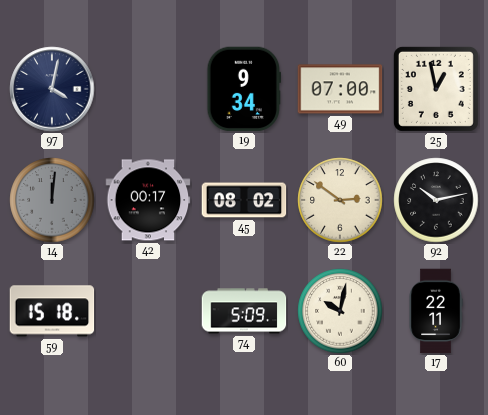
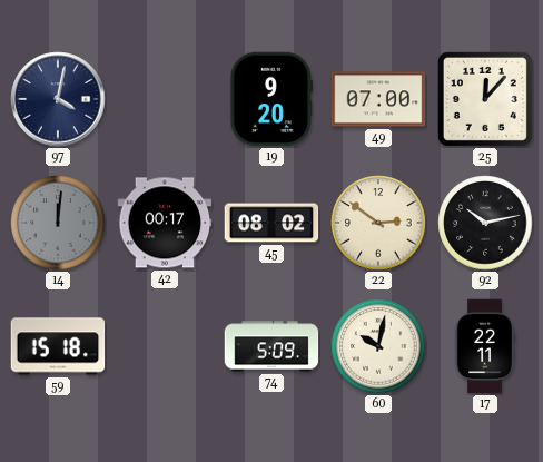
19: 9:34 -> 9:20
25: 12:58 -> 12:07
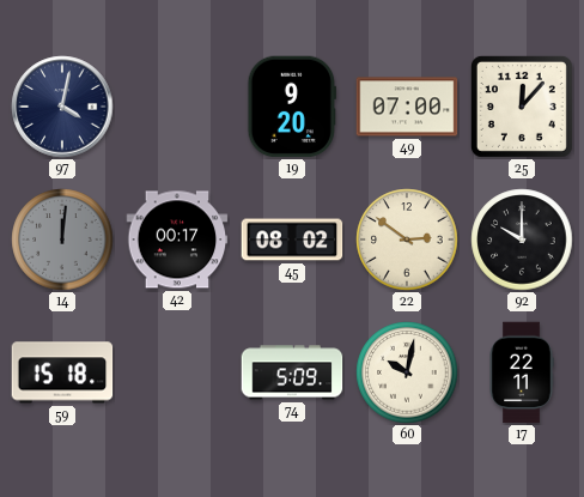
92: 10:13 -> 10:00
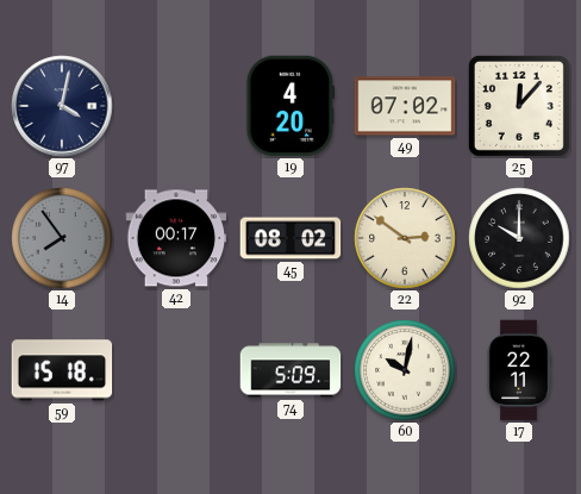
19: 9:20 -> 4:20
49: 07:00 -> 07:02
14: 12:01 -> 7:54
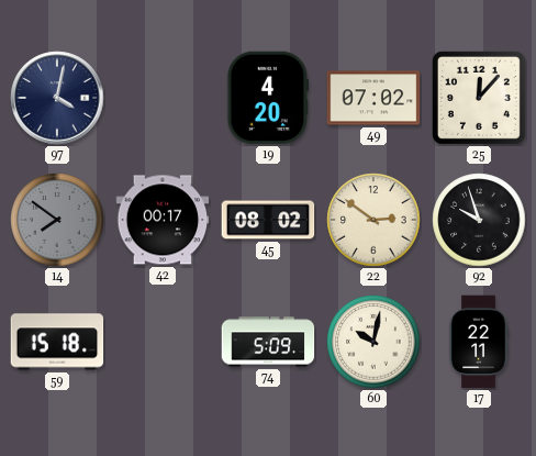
14: 7:54 -> 7:51
92: 10:00 -> 9:57
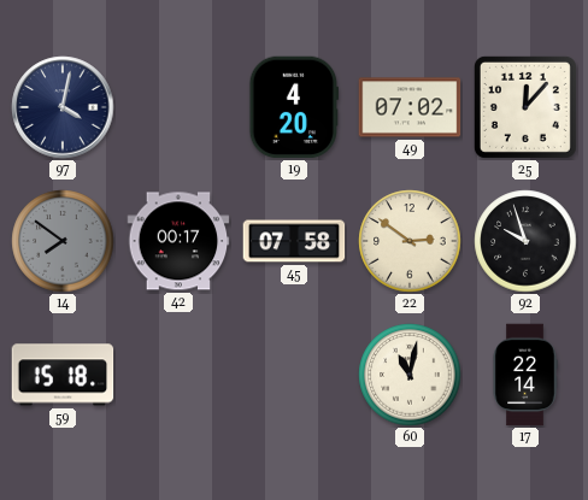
45: 08:02 -> 07:58
74: 5:09 -> none
60: 10:02 -> 11:02
17: 22:11 -> 22:14
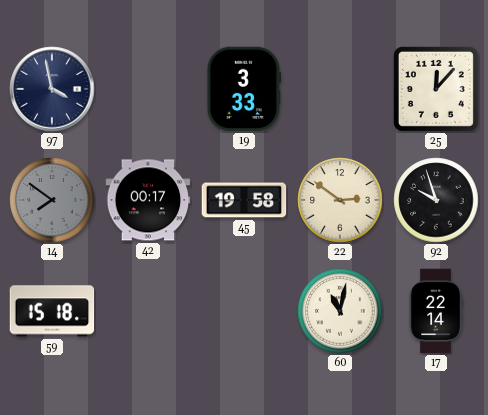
97: 4:02 -> 3:58
19: 4:20 -> 3:33
49: 07:02 -> none
45: 07:58 -> 19:58
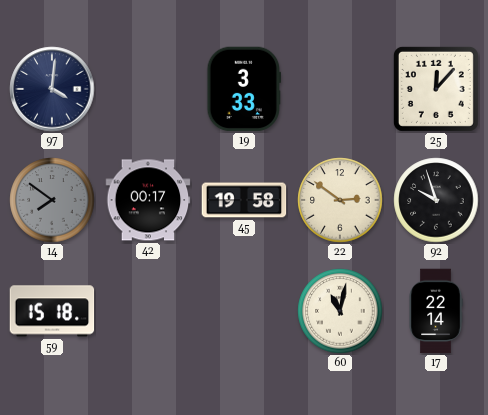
97: 3:58 -> 4:01
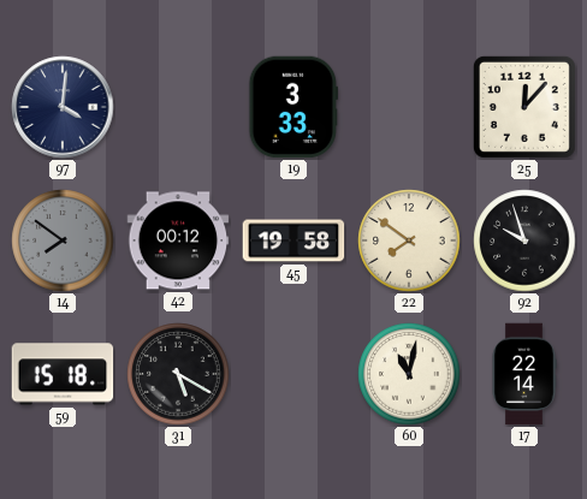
42: 00:17 -> 00:12
22: 2:51 -> 7:51
31: none -> 5:20
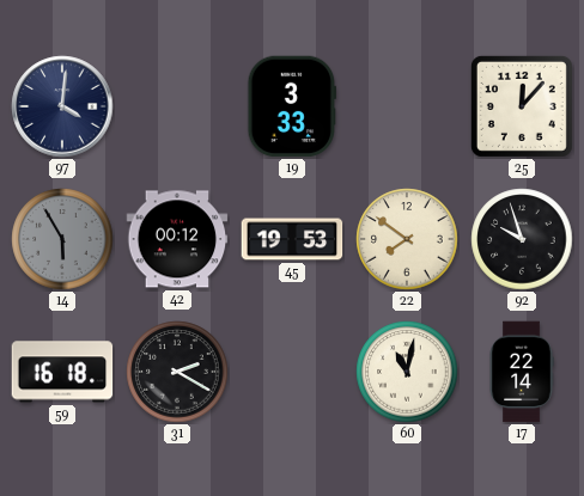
14: 7:51 -> 5:55
45: 19:58 -> 19:53
59: 15:18 -> 16:18
31: 5:20 -> 2:20
